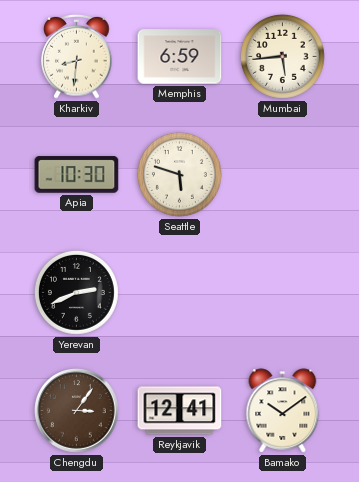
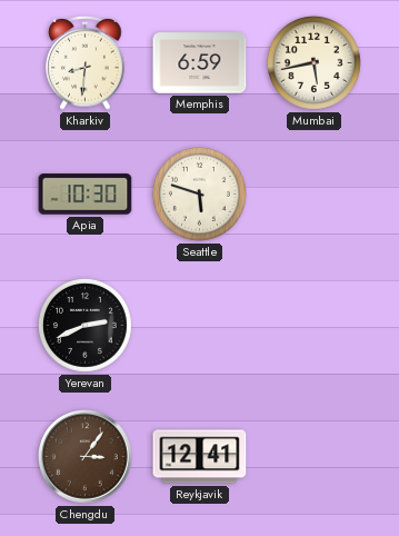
Mumbai: 5:44 -> 5:43
Bamako: 10:09 -> none
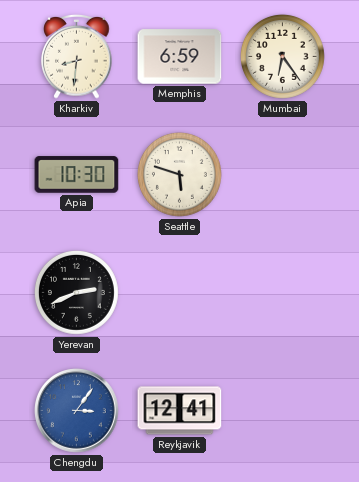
Mumbai: 5:43 -> 6:24
Chengdu dial: brown -> blue
